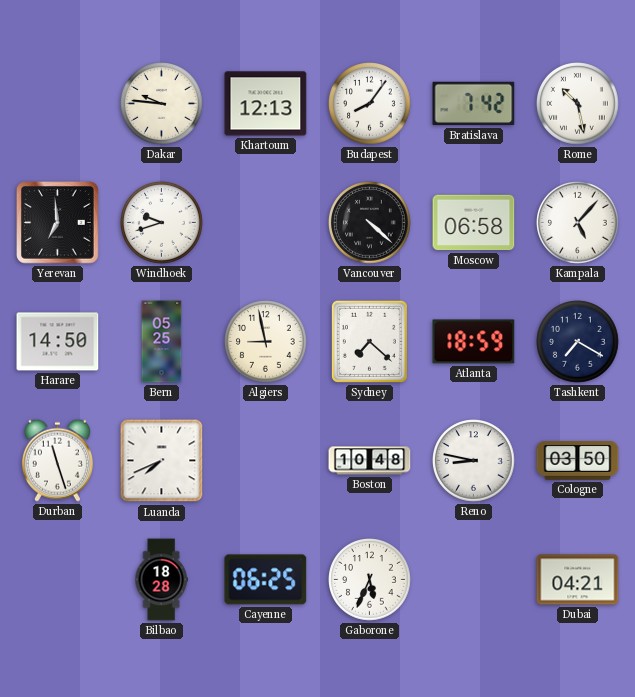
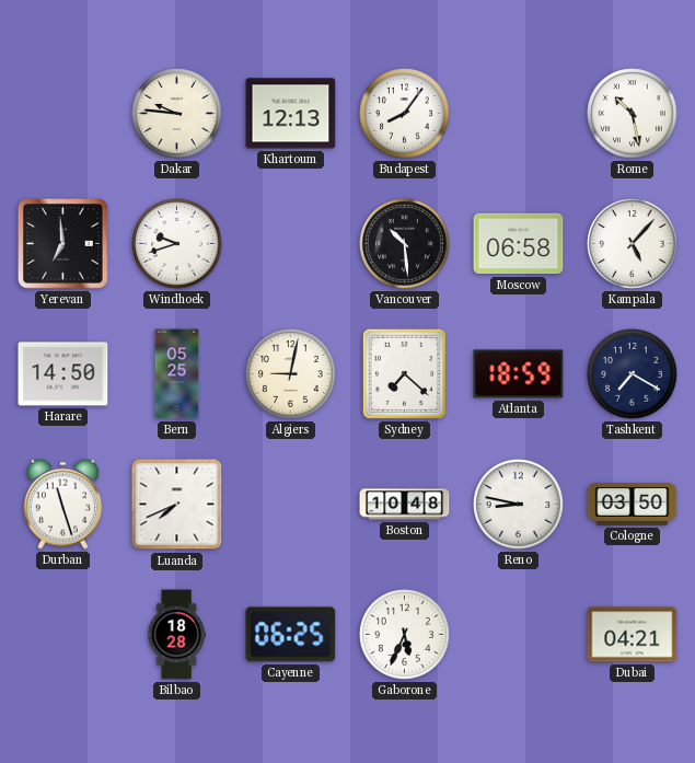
Bratislava: 7:42 -> none
Vancouver: 4:22 -> 10:29
Algiers: 8:58 -> 9:02
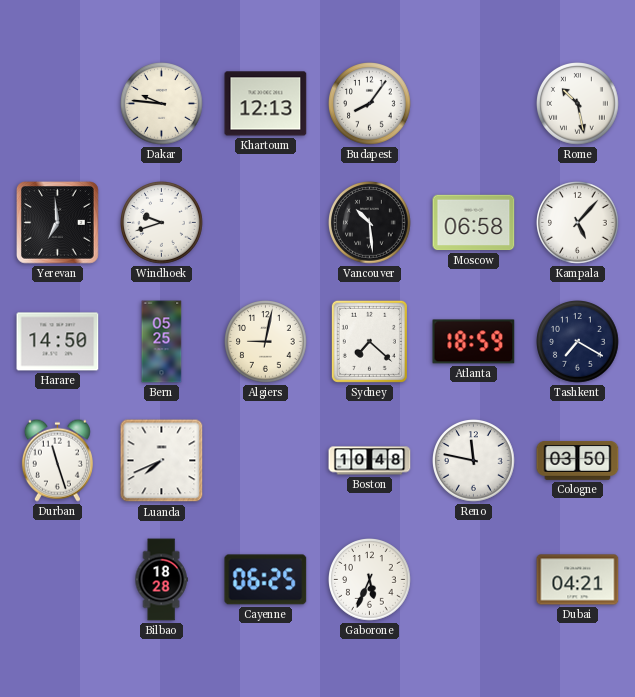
Reno: 8:47 -> 11:47
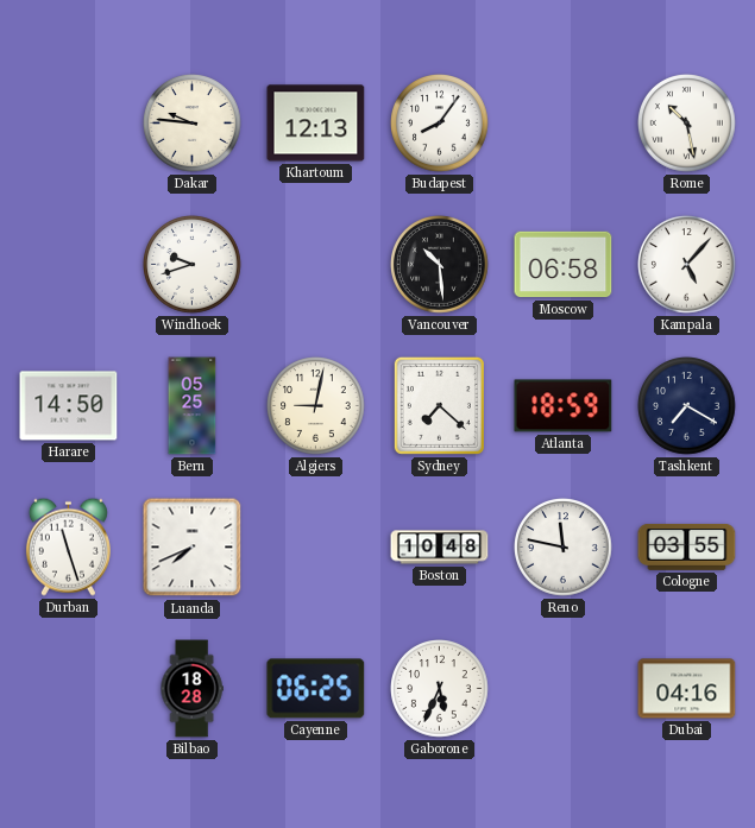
Yerevan: 6:59 -> none
Cologne: 03:50 -> 03:55
Dubai: 04:21 -> 04:16
